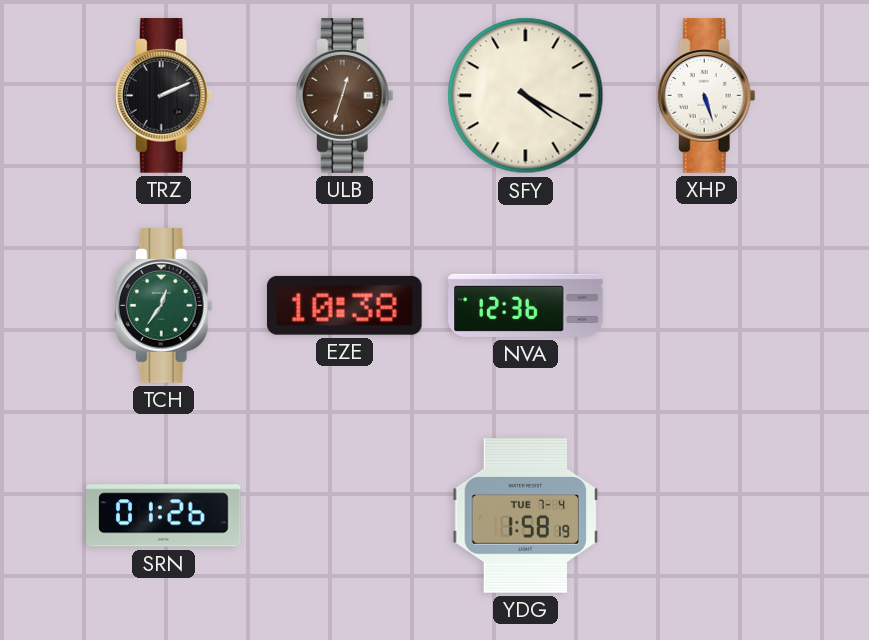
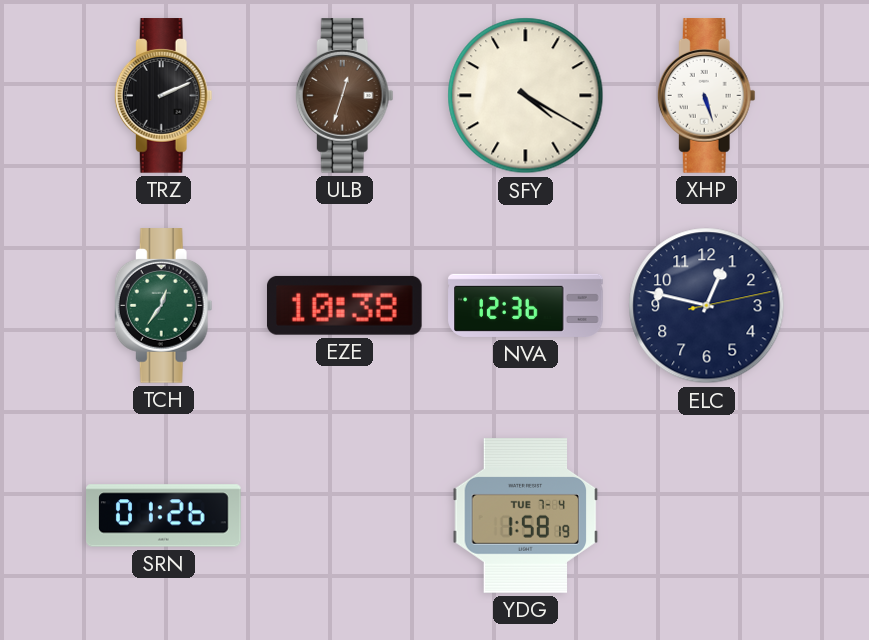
ELC: none -> 12:47
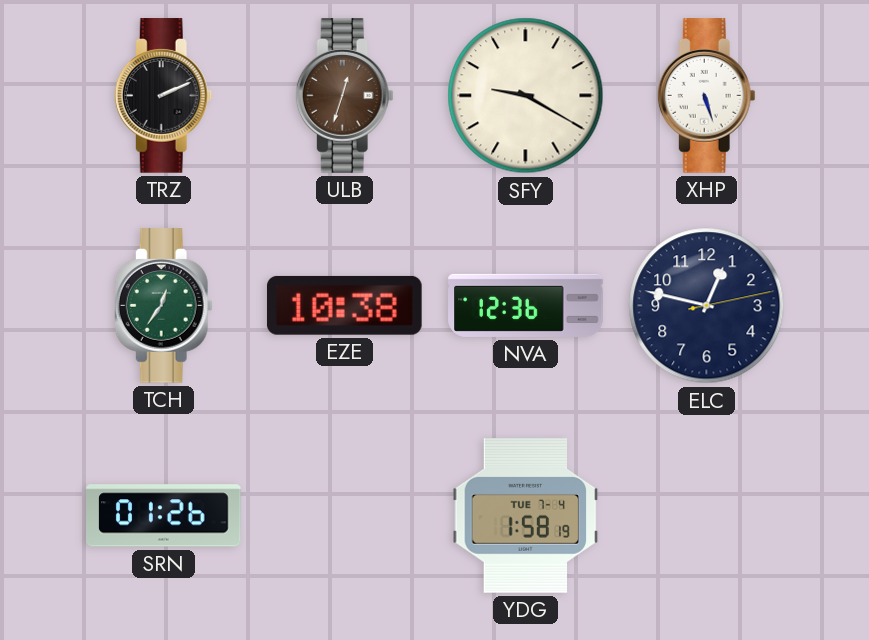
SFY: 4:20 -> 9:20
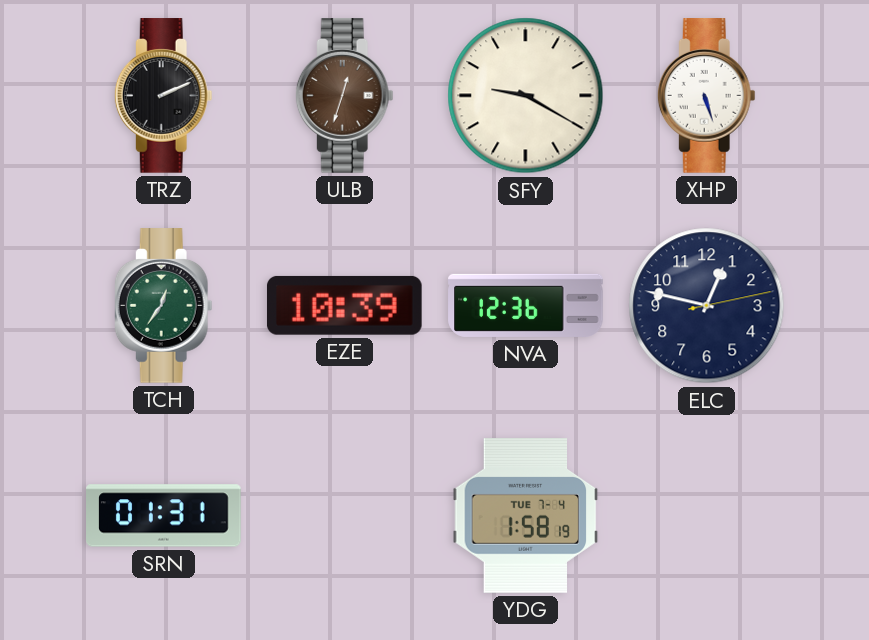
EZE: 10:38 -> 10:39
SRN: 01:26 -> 01:31
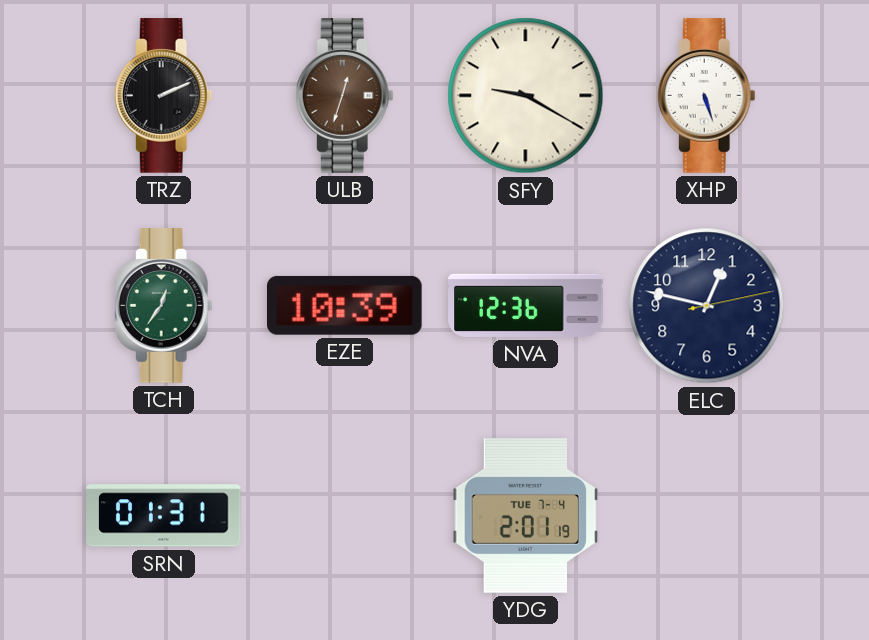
YDG: 1:58 -> 2:01
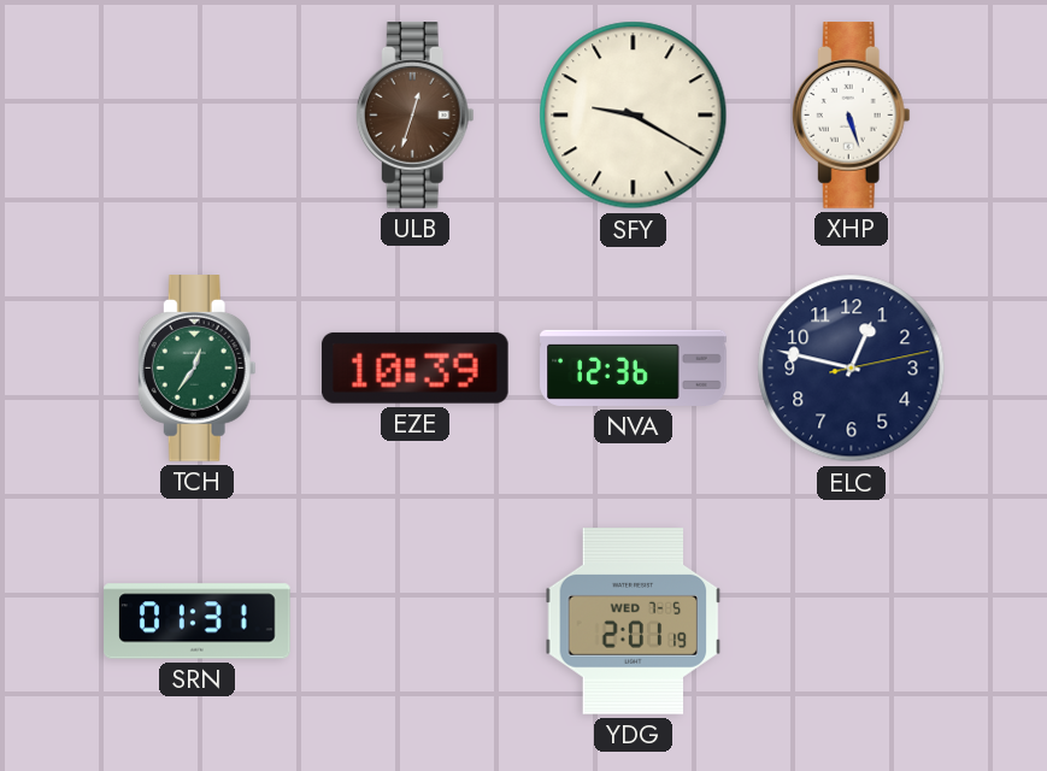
TRZ: 2:11 -> none
YDG date: TUE 7-4 -> WED 7-5
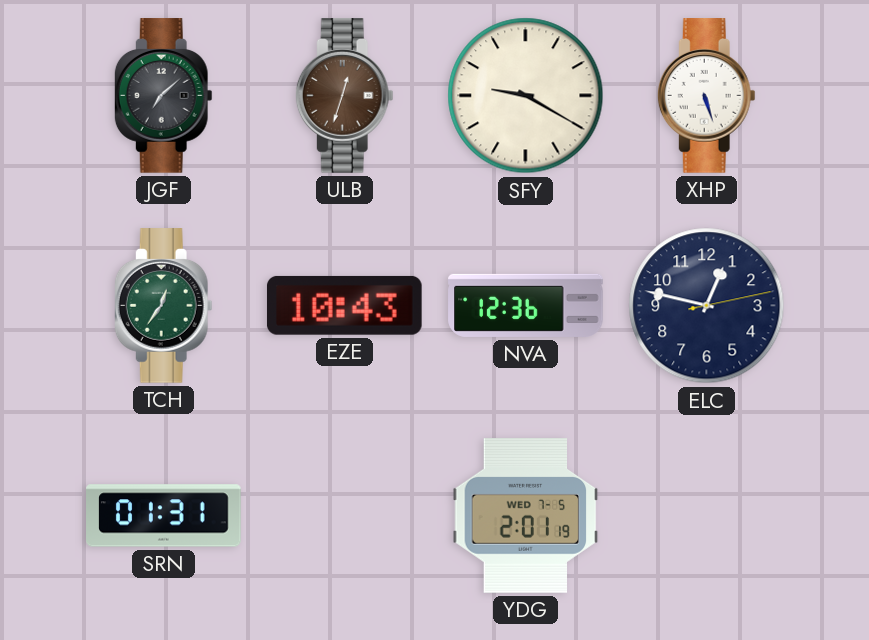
JGF: none -> 7:08
EZE: 10:39 -> 10:43
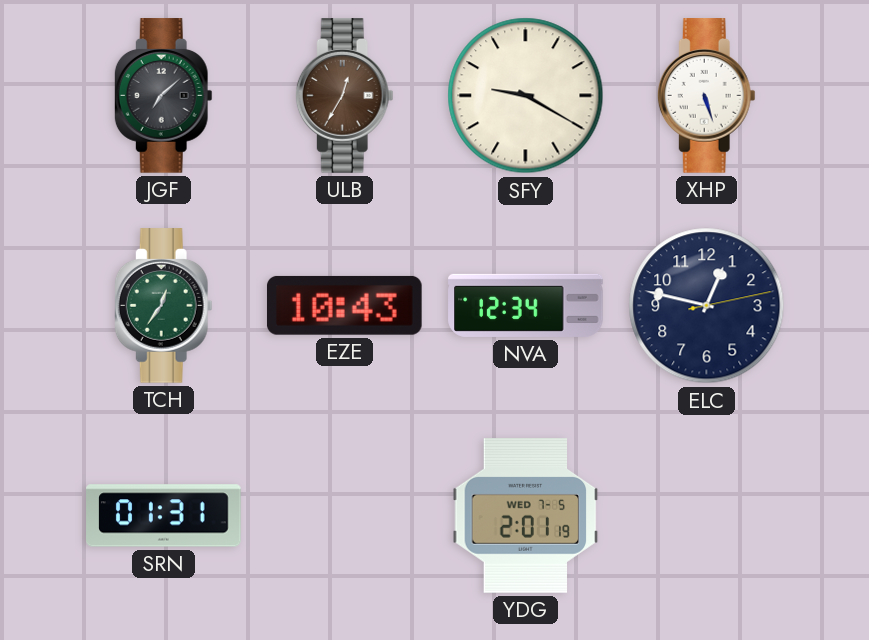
ULB: 12:33 -> 12:35
NVA: 12:36 -> 12:34
